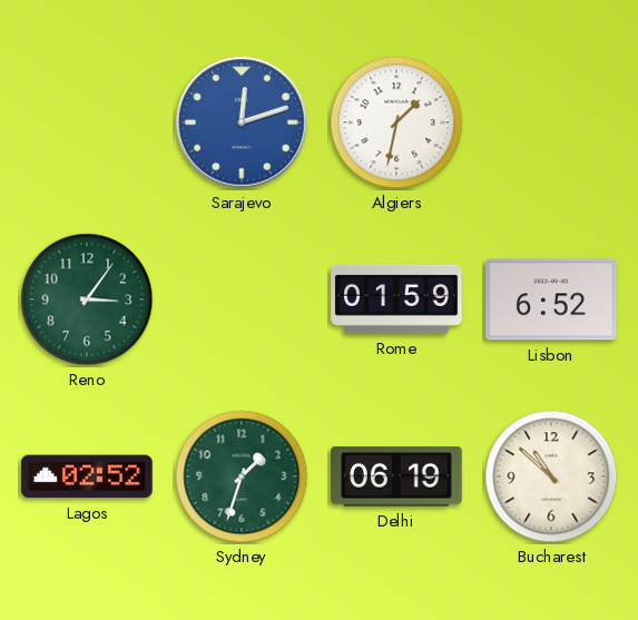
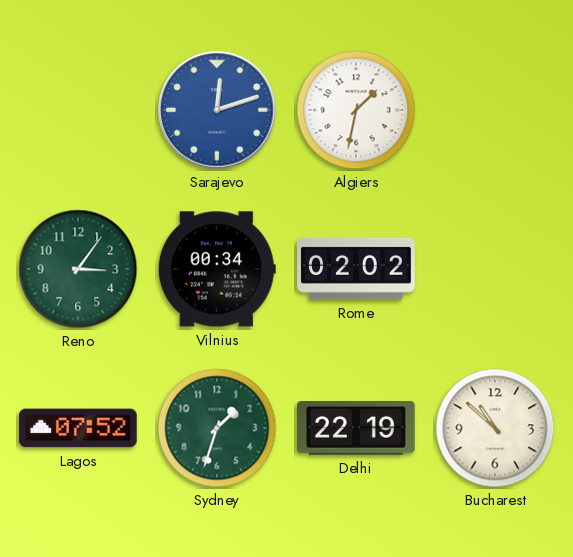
Vilnius: none -> 00:34
Rome: 01:59 -> 02:02
Lisbon: 6:52 -> none
Lagos: 02:52 -> 07:52
Delhi: 06:19 -> 22:19
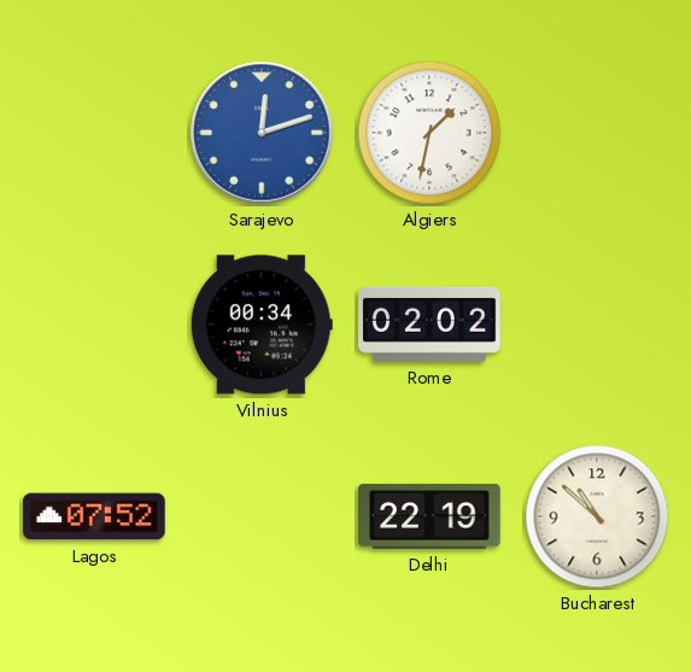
Reno: 3:06 -> none
Sydney: 1:33 -> none
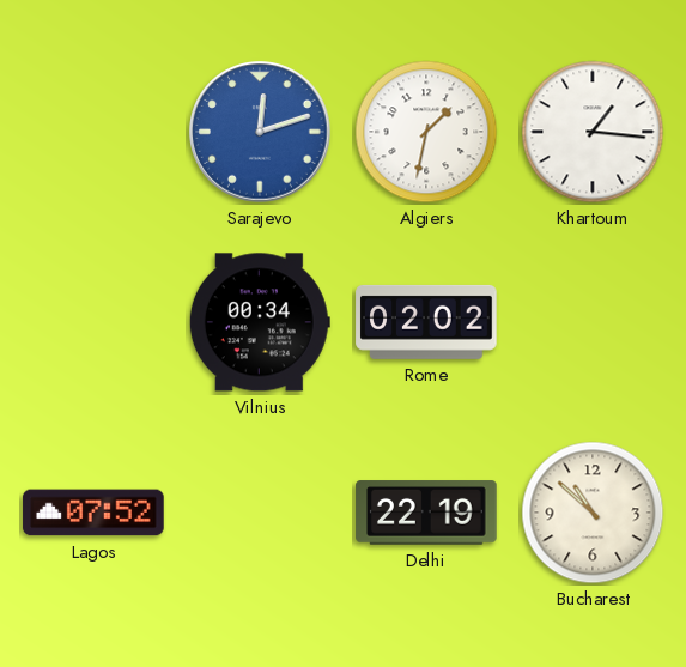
Khartoum: none -> 1:16
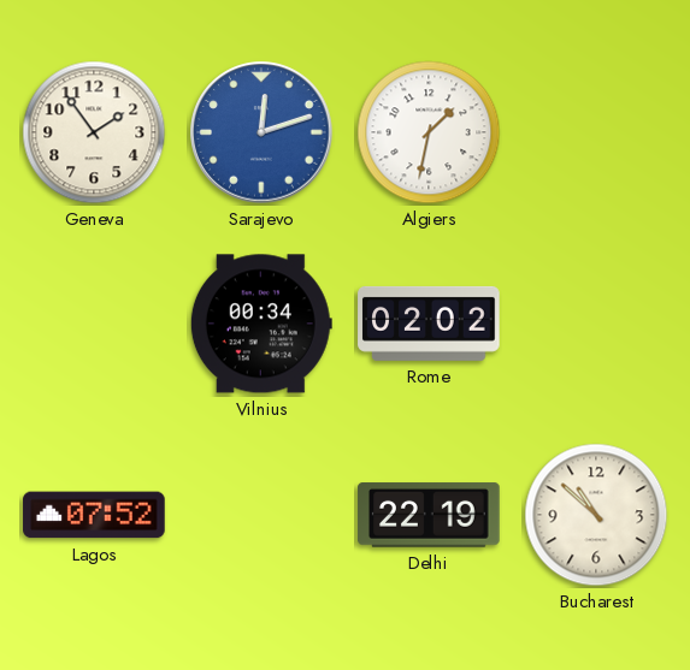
Geneva: none -> 1:54
Khartoum: 1:16 -> none
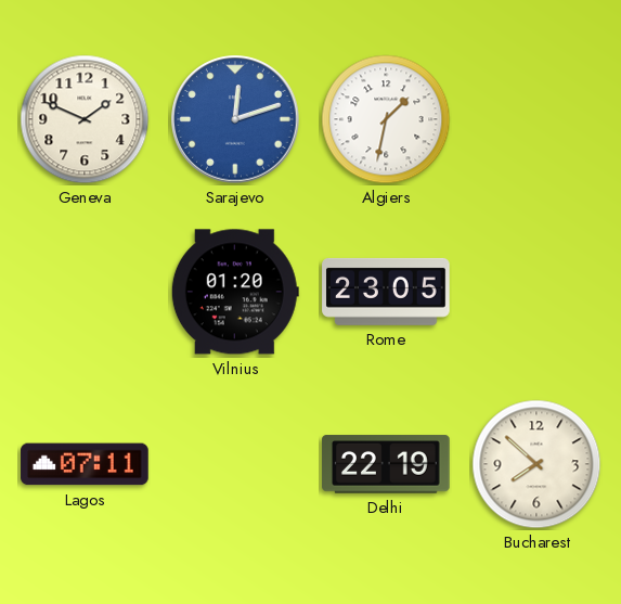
Geneva: 1:54 -> 1:49
Vilnius: 00:34 -> 01:20
Rome: 02:02 -> 23:05
Lagos: 07:52 -> 07:11
Bucharest: 10:52 -> 7:52
